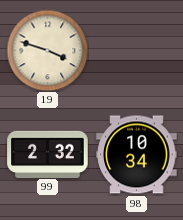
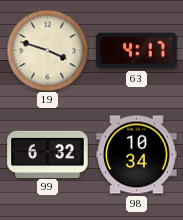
63: none -> 4:17
99: 2:32 -> 6:32
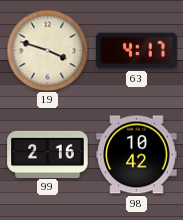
99: 6:32 -> 2:16
98: 10:34 -> 10:42
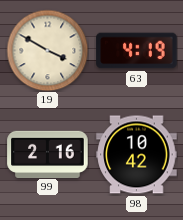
19: 3:48 -> 3:50
63: 4:17 -> 4:19
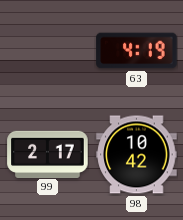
19: 3:50 -> none
99: 2:16 -> 2:17
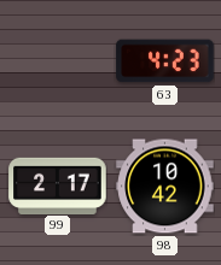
63: 4:19 -> 4:23
